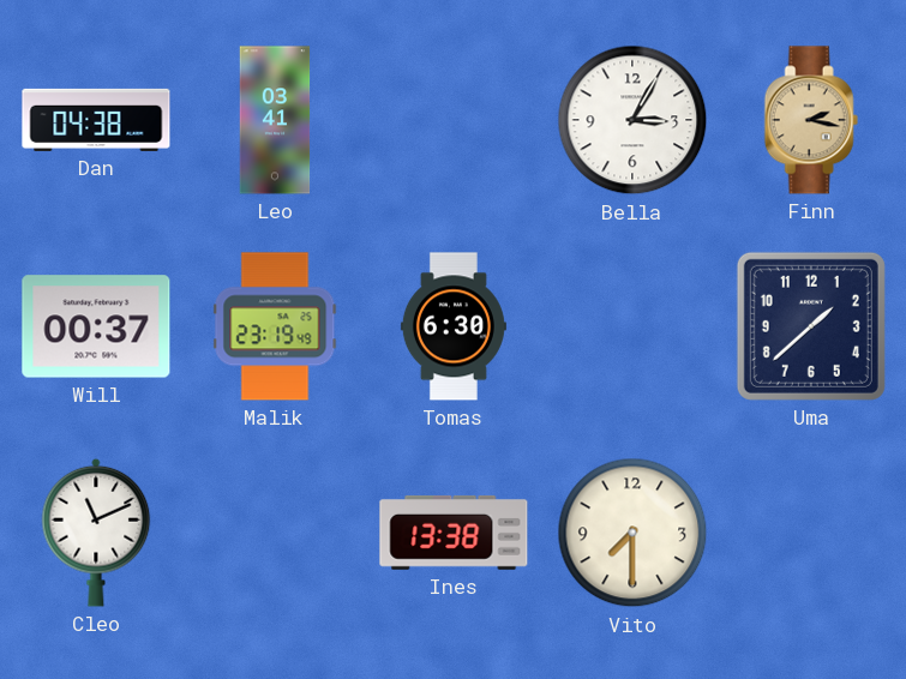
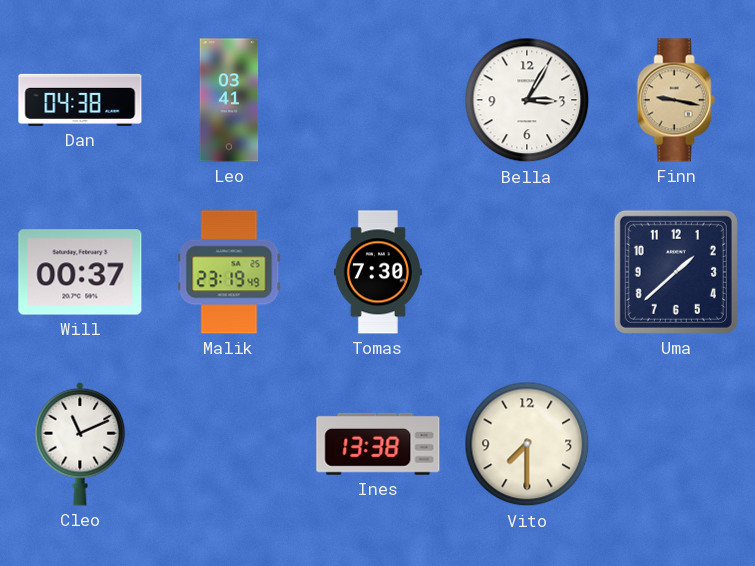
Finn: 2:17 -> 9:17
Tomas: 6:30 -> 7:30
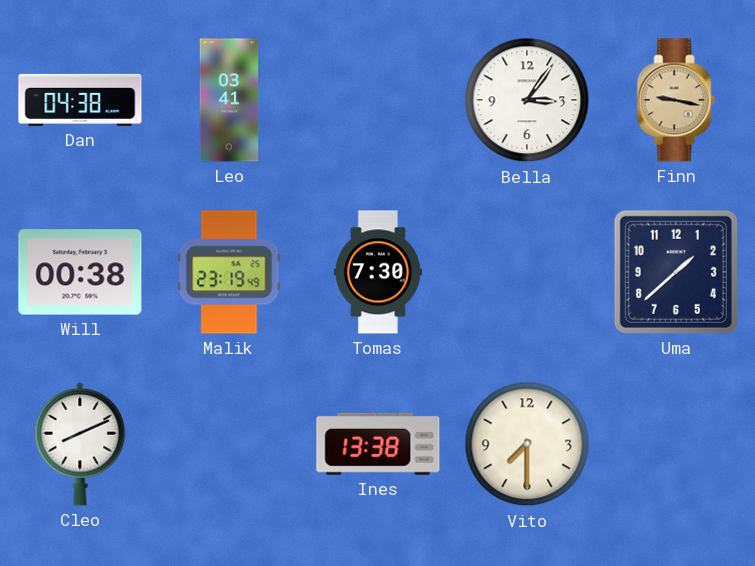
Bella: 3:05 -> 3:06
Will: 00:37 -> 00:38
Cleo: 11:11 -> 8:11
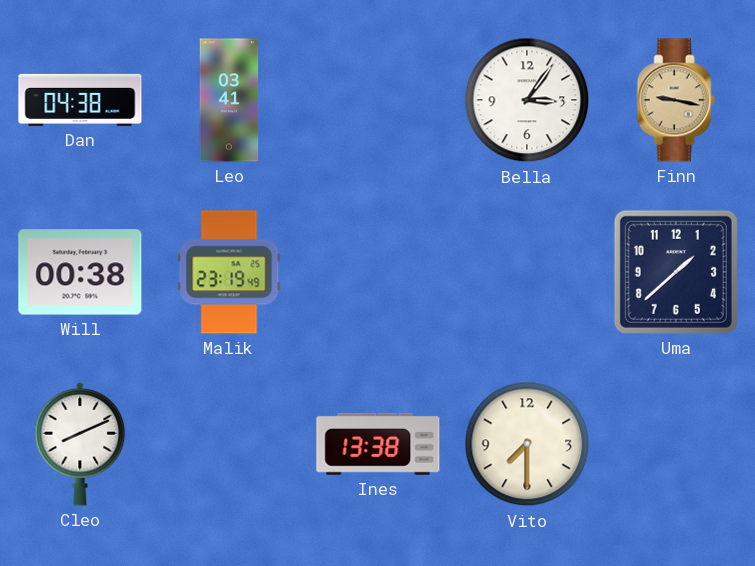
Tomas: 7:30 -> none
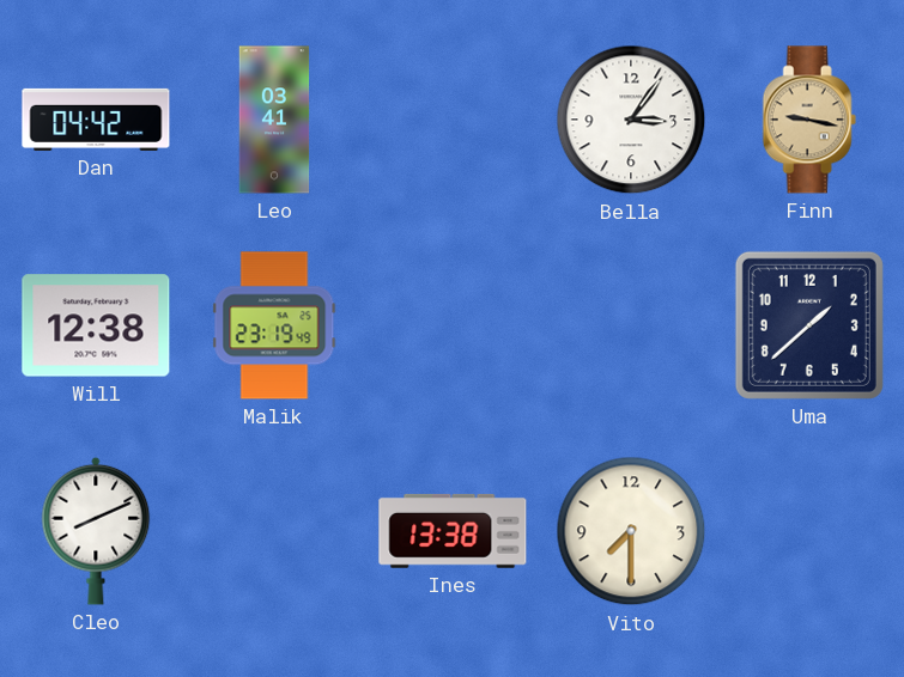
Dan: 04:38 -> 04:42
Will: 00:38 -> 12:38
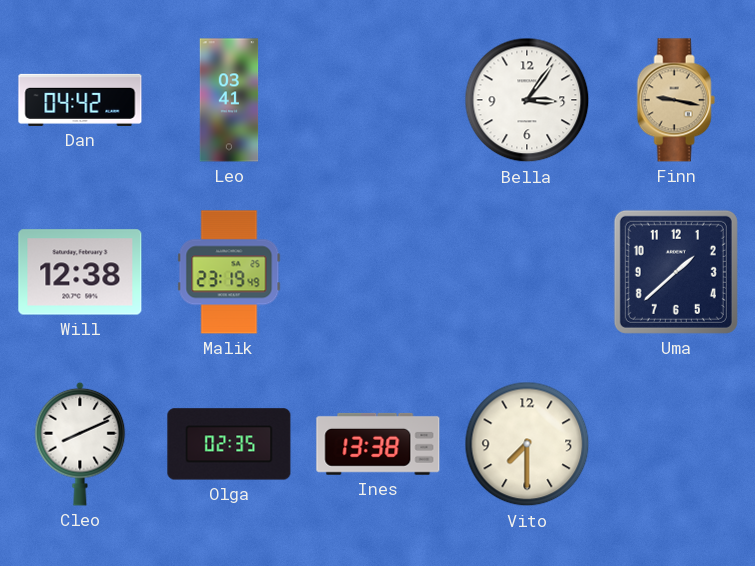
Olga: none -> 02:35
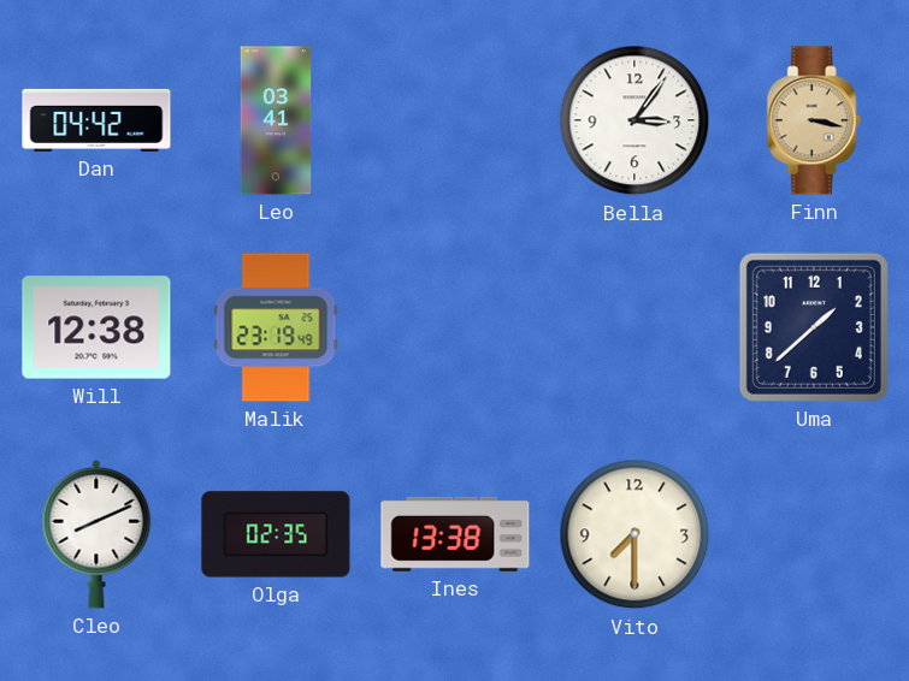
Finn: 9:17 -> 3:17
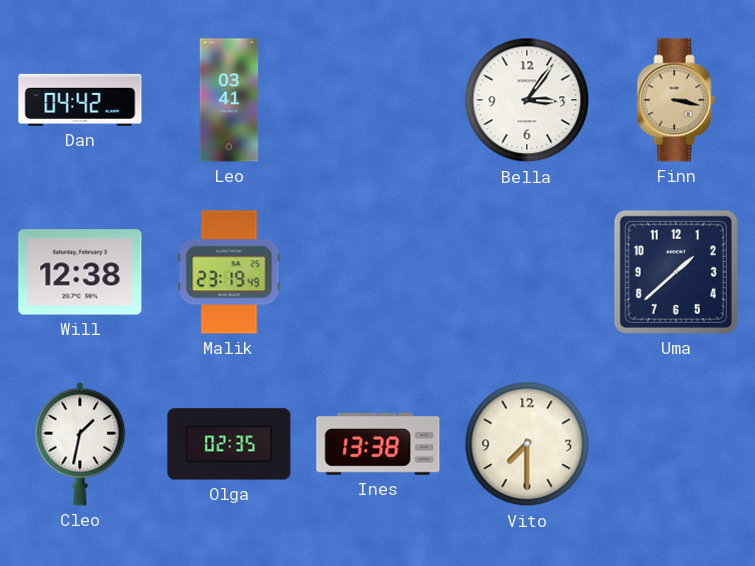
Cleo: 8:11 -> 1:32
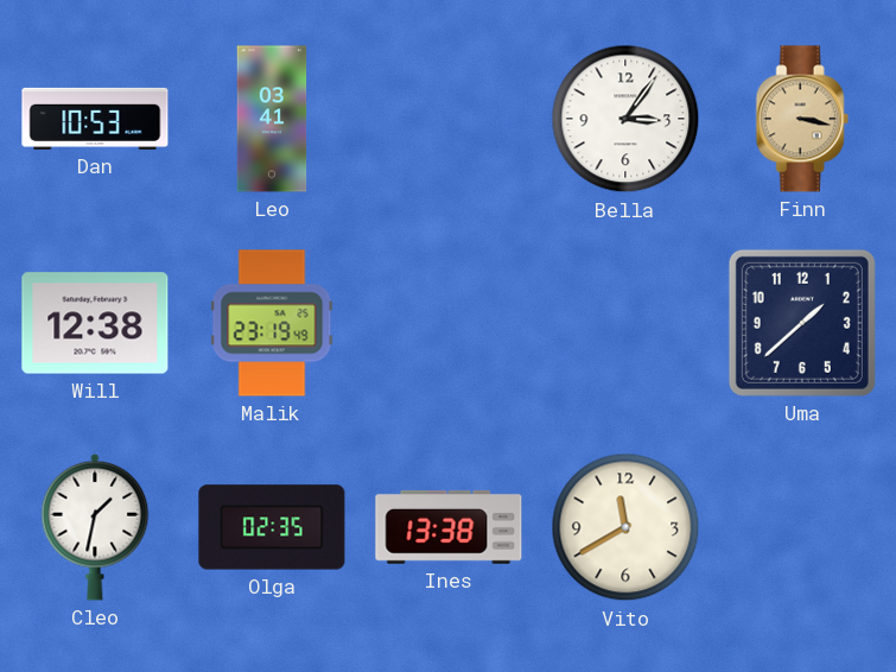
Dan: 04:42 -> 10:53
Vito: 7:30 -> 11:40
